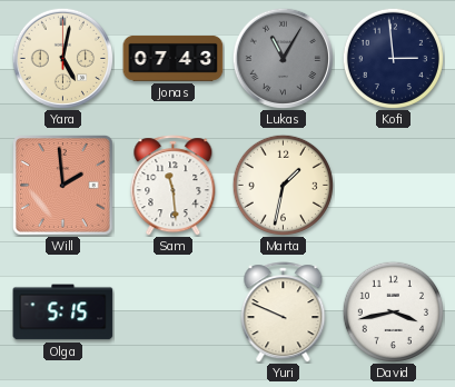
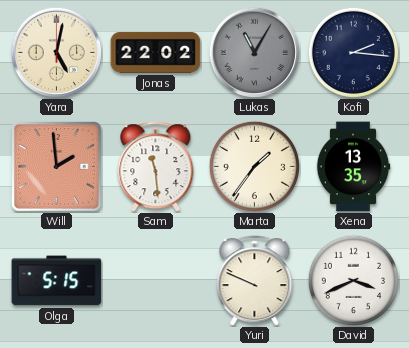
Jonas: 07:43 -> 22:02
Kofi: 2:59 -> 2:16
Marta: 1:32 -> 1:36
Xena: none -> 13:35
David: 3:43 -> 3:41
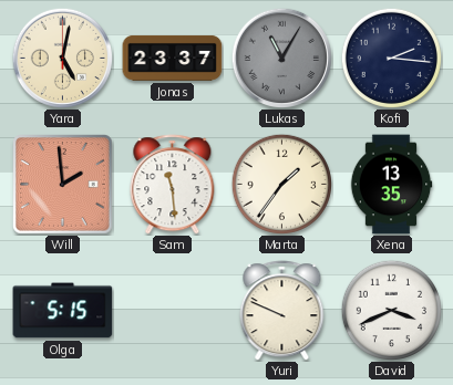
Jonas: 22:02 -> 23:37
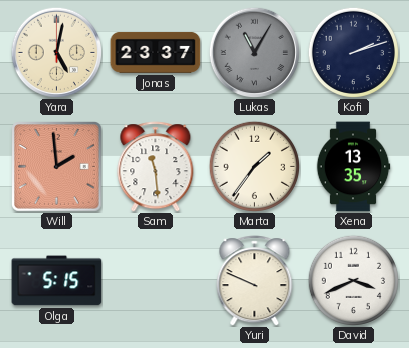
Kofi: 2:16 -> 2:12
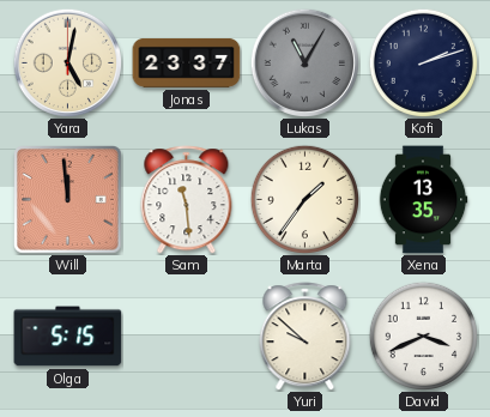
Will: 1:59 -> 11:59
Yuri: 9:49 -> 9:52
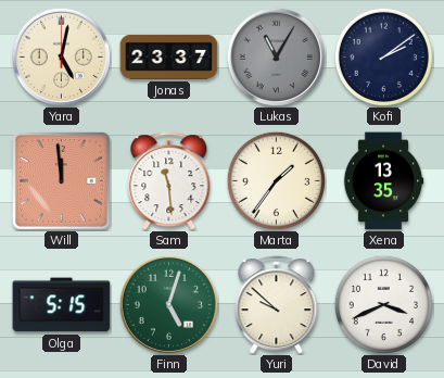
Kofi: 2:12 -> 2:09
Finn: none -> 5:03
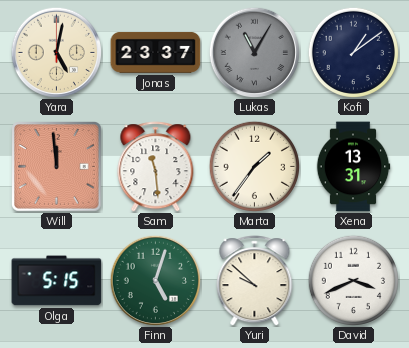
Kofi: 2:09 -> 1:09
Xena: 13:35 -> 13:31
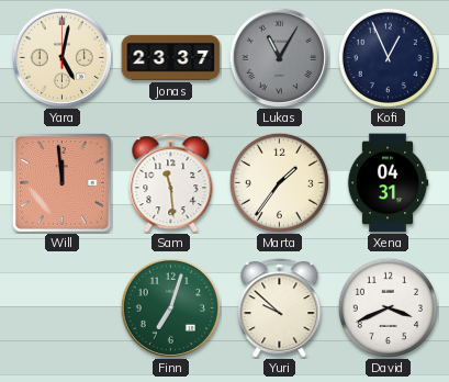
Kofi: 1:09 -> 12:56
Xena: 13:31 -> 04:31
Olga: 5:15 -> none
Finn: 5:03 -> 7:03
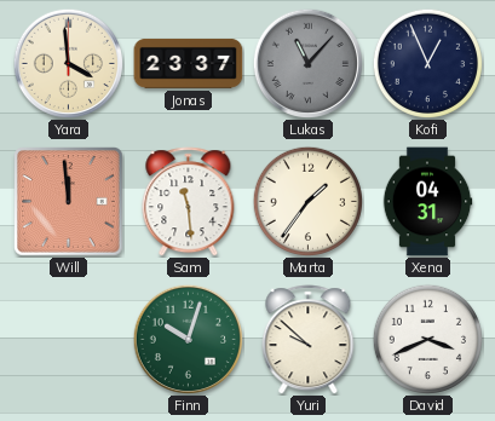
Yara: 5:02 -> 3:59
Lukas: 11:05 -> 11:07
Finn: 7:03 -> 10:03
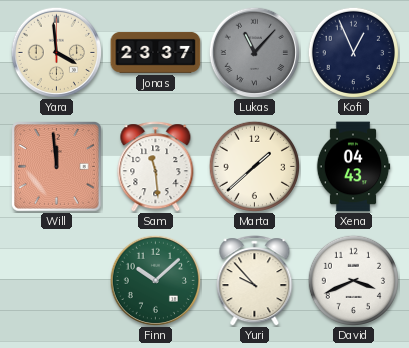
Marta: 1:36 -> 1:38
Xena: 04:31 -> 04:43
Finn: 10:03 -> 10:08
Yuri: 9:52 -> 9:53
